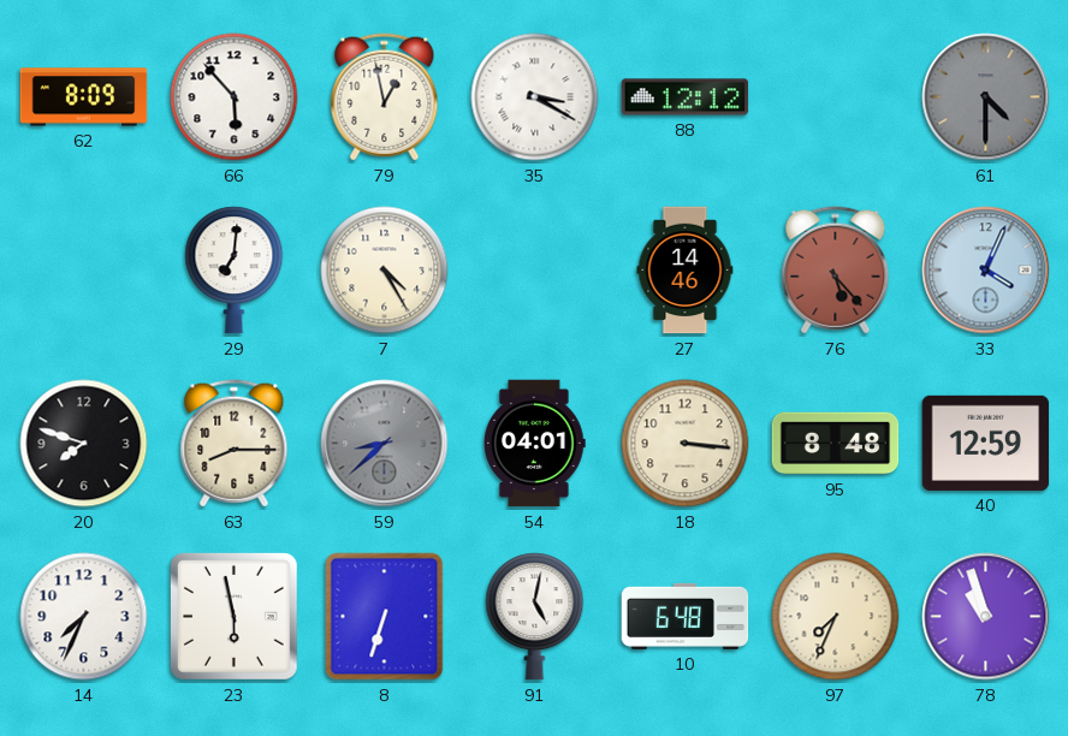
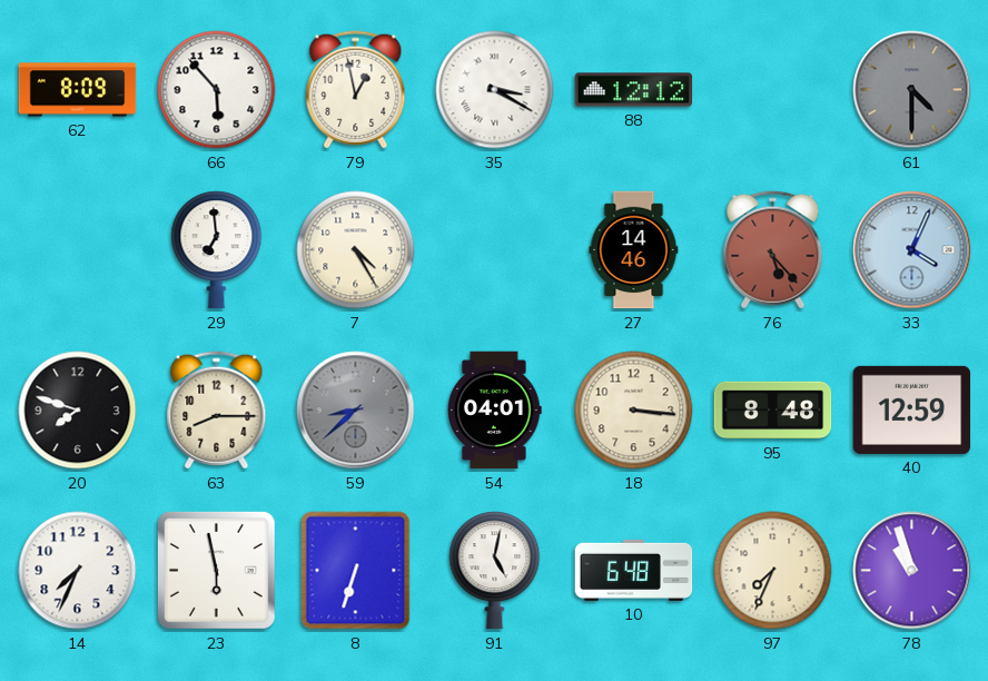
29: 7:01 -> 6:59
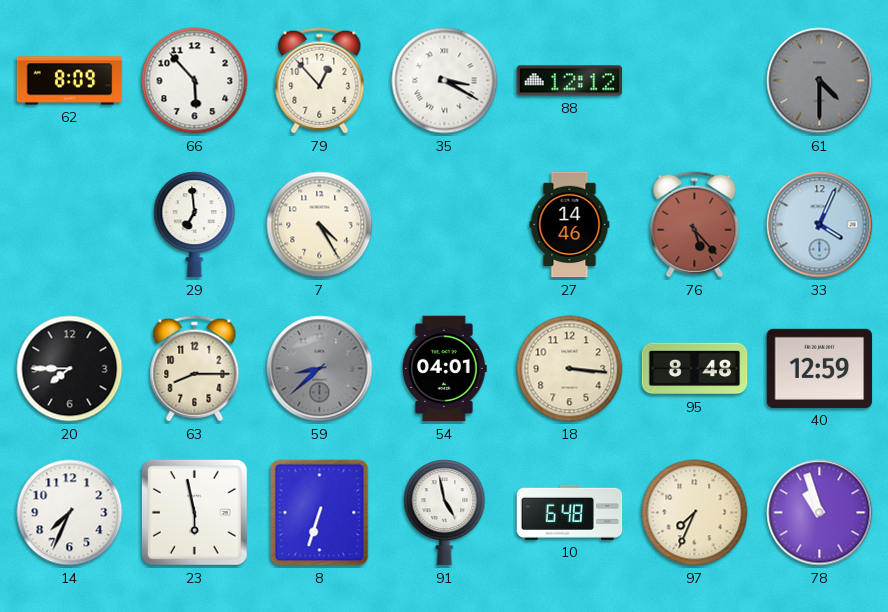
79: 12:58 -> 12:53
20: 7:48 -> 7:45
91: 5:02 -> 4:58
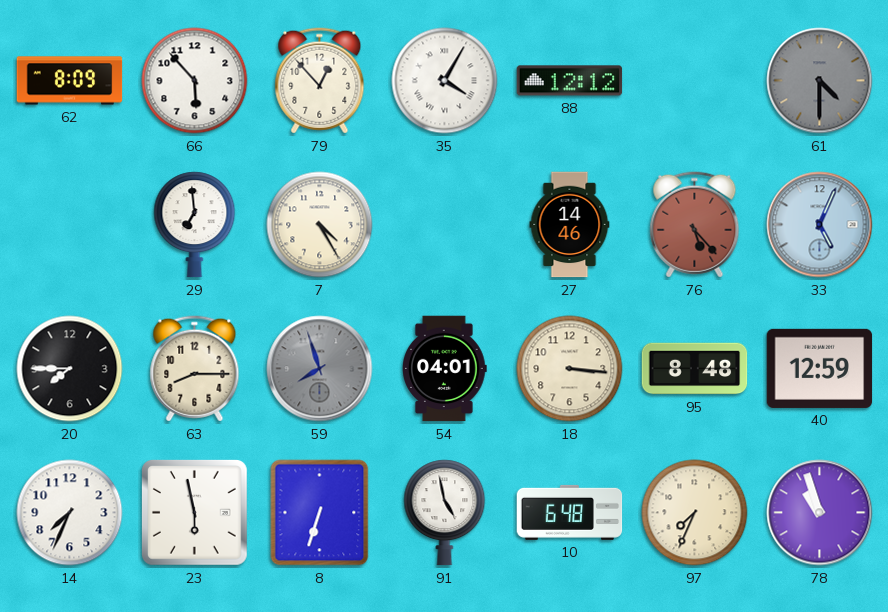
35: 3:20 -> 4:05
33: 4:04 -> 5:04
59: 8:38 -> 7:57
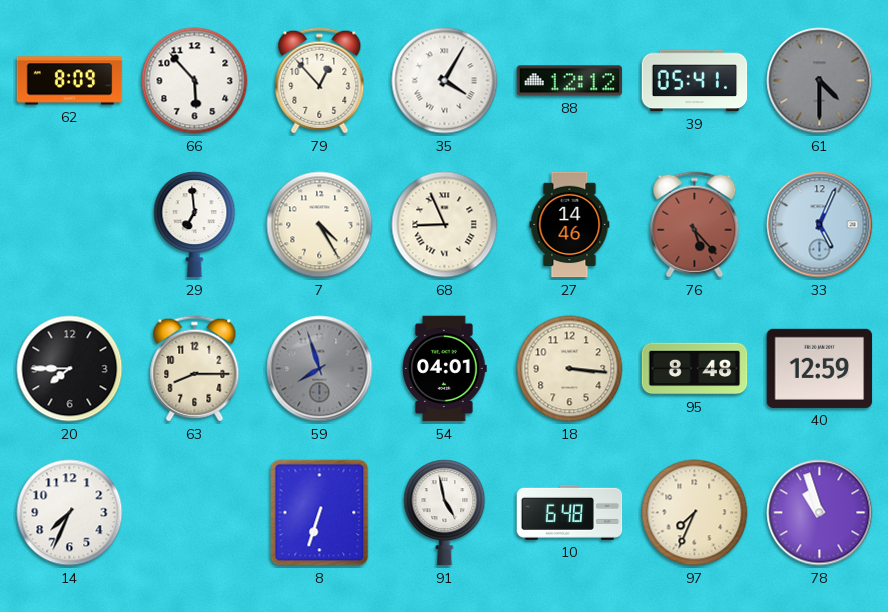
39: none -> 05:41
68: none -> 8:56
23: 5:58 -> none
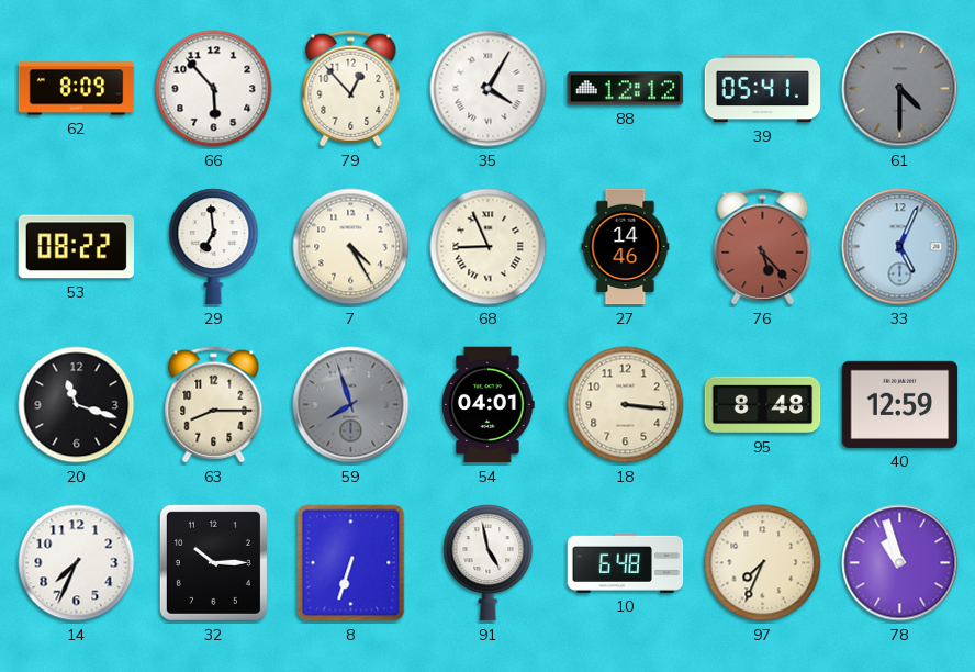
53: none -> 08:22
20: 7:45 -> 11:18
32: none -> 10:15
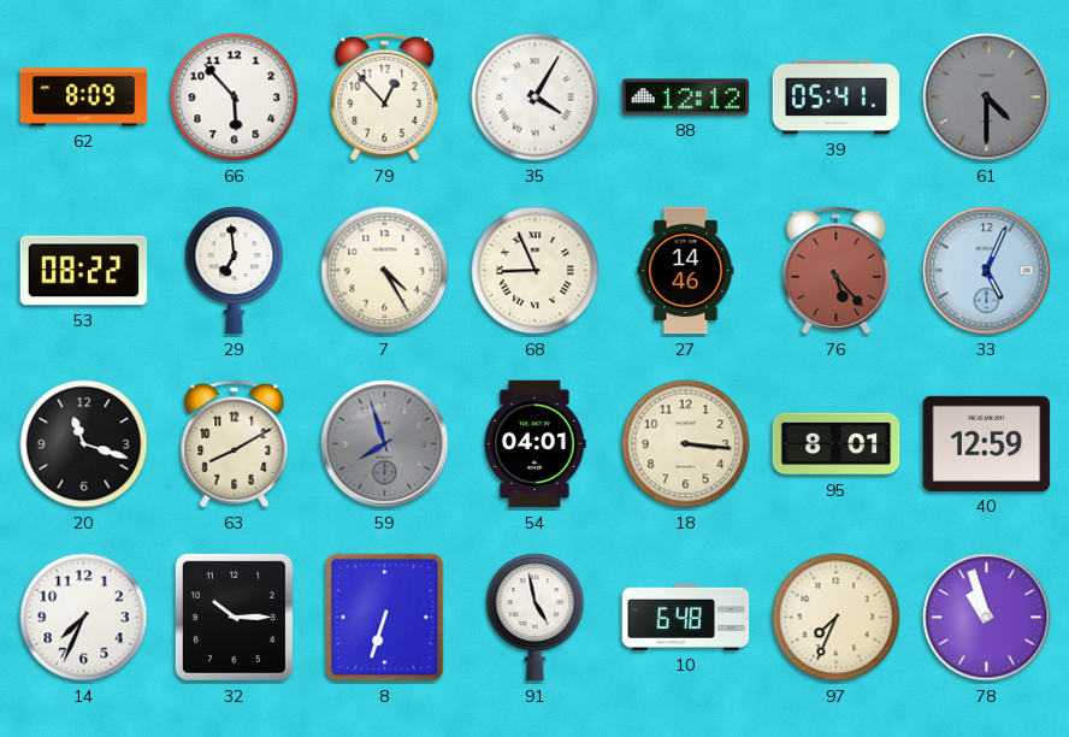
63: 8:15 -> 8:10
95: 8:48 -> 8:01
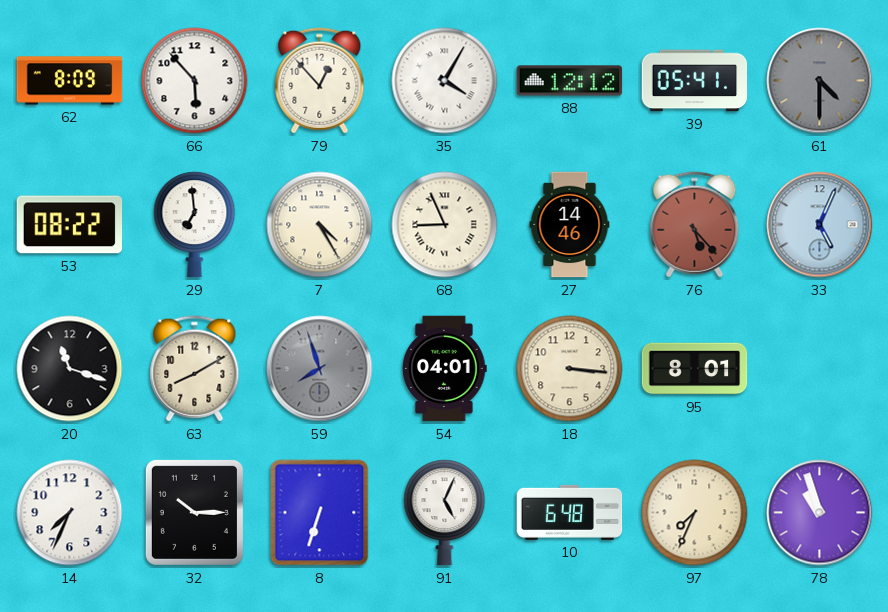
40: 12:59 -> none
91: 4:58 -> 5:04
